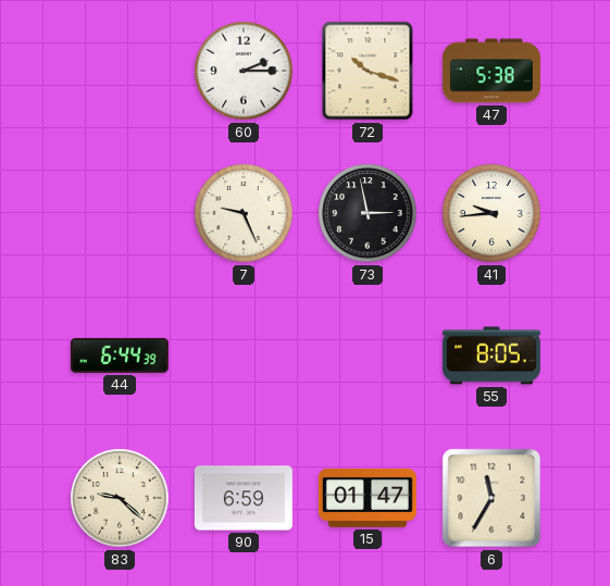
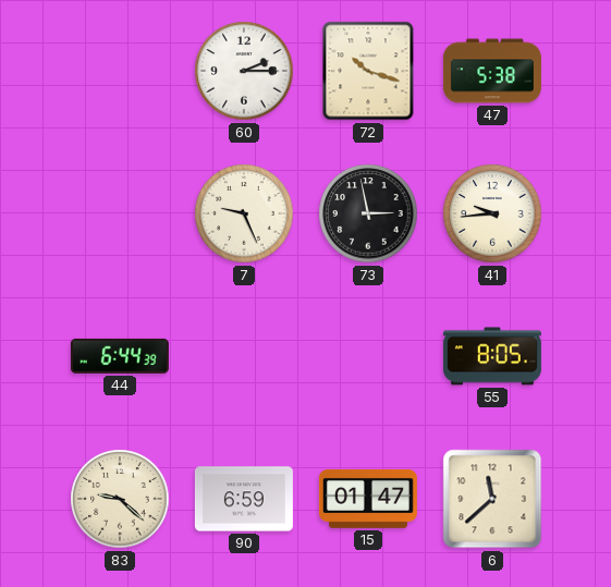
6: 11:35 -> 11:38
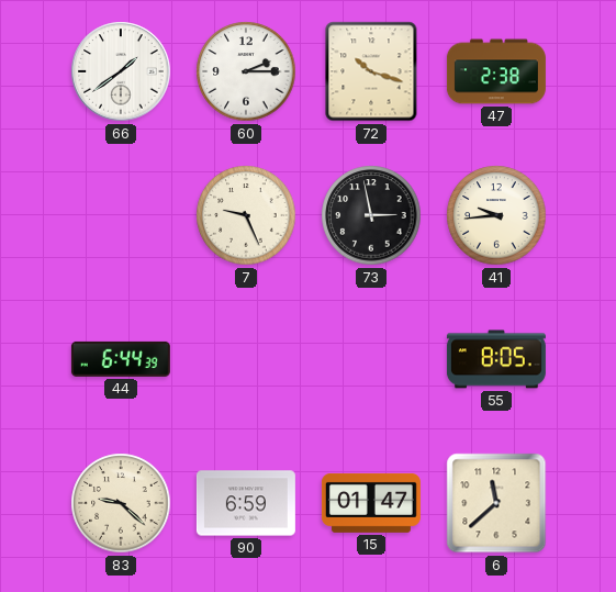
66: none -> 1:39
47: 5:38 -> 2:38
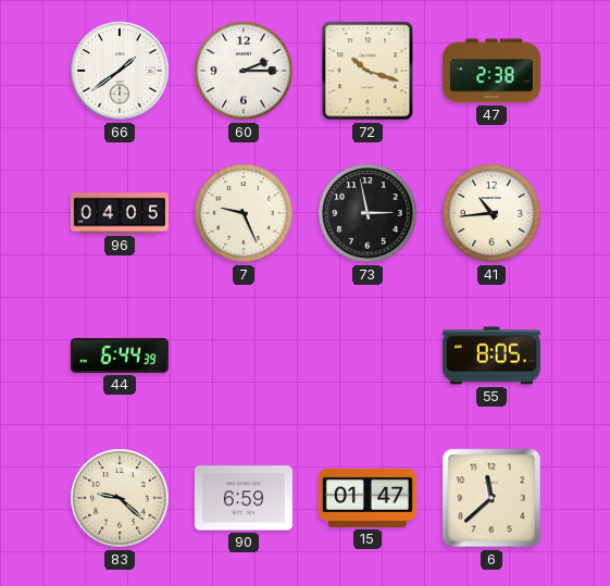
96: none -> 04:05
41: 9:44 -> 10:44
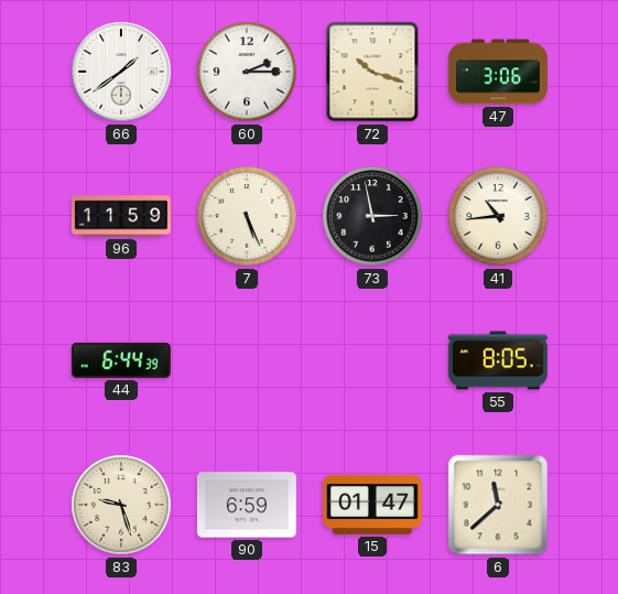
47: 2:38 -> 3:06
96: 04:05 -> 11:59
7: 9:26 -> 5:26
83: 9:22 -> 9:27
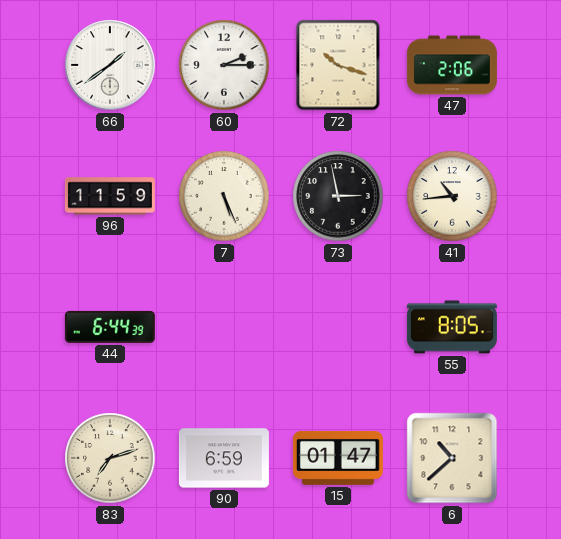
47: 3:06 -> 2:06
83: 9:27 -> 7:12
6: 11:38 -> 10:38
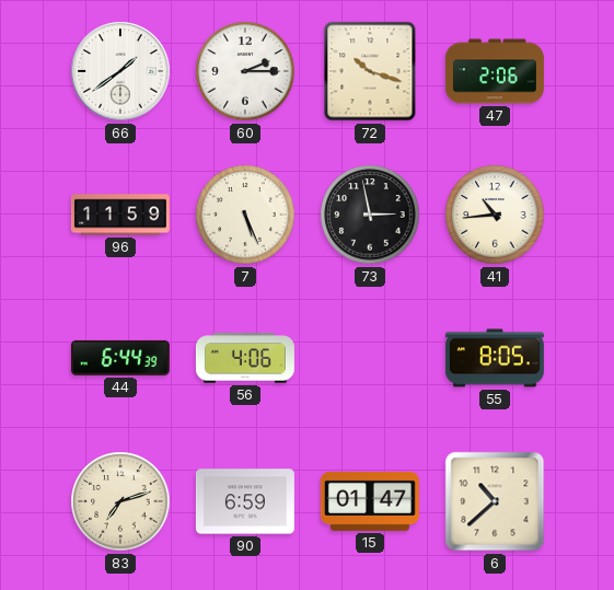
56: none -> 4:06
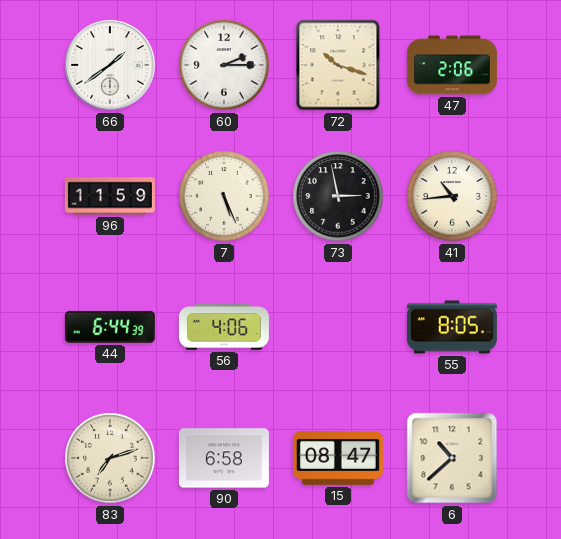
90: 6:59 -> 6:58
15: 01:47 -> 08:47
